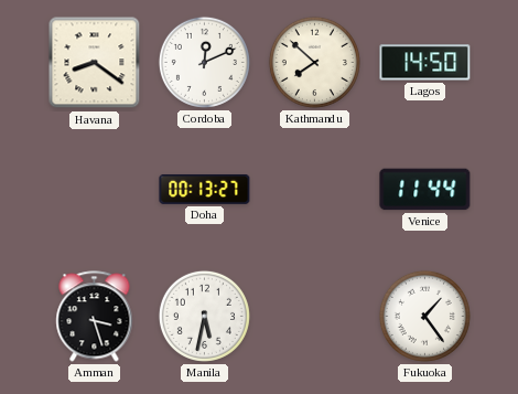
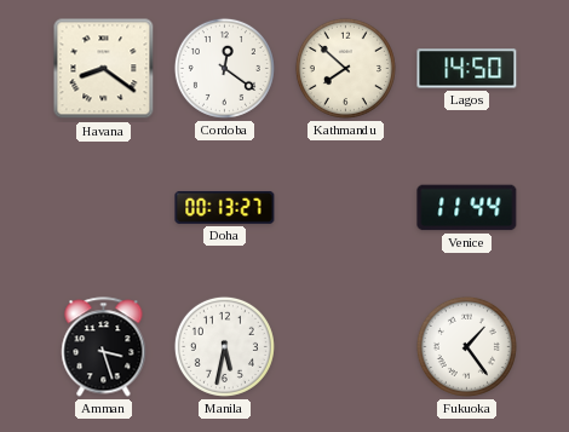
Cordoba: 12:11 -> 12:21
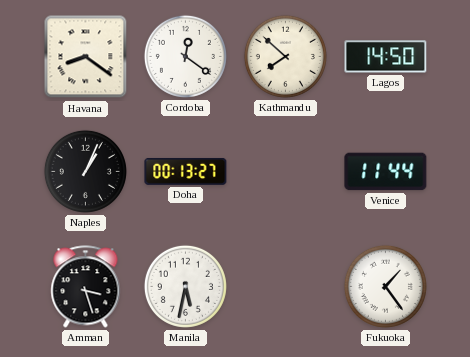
Naples: none -> 1:04
